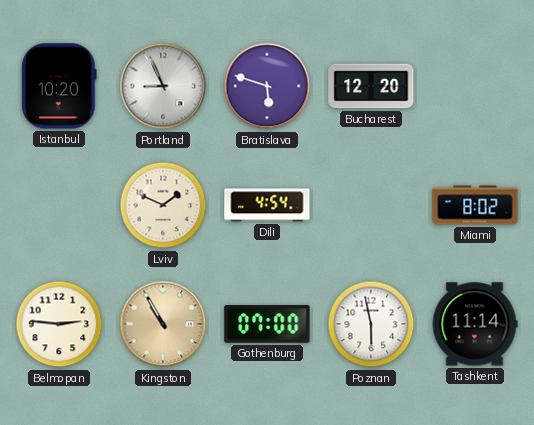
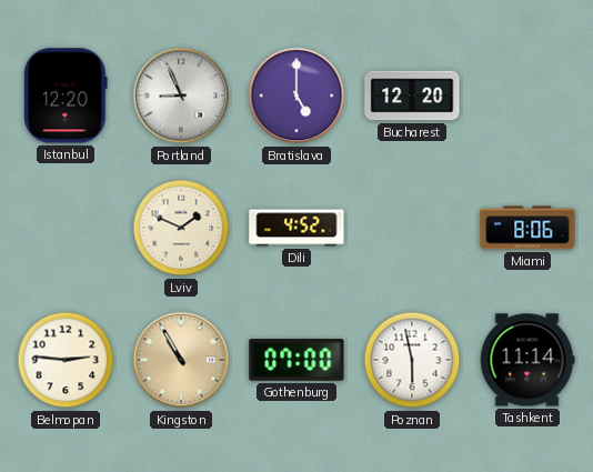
Istanbul: 10:20 -> 12:20
Bratislava: 5:48 -> 5:00
Dili: 4:54 -> 4:52
Miami: 8:02 -> 8:06
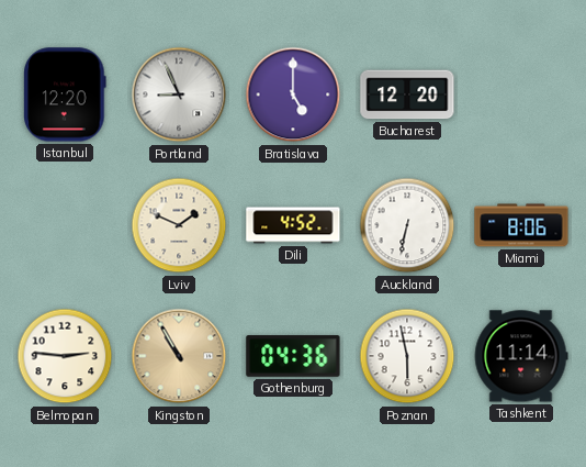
Auckland: none -> 6:32
Gothenburg: 07:00 -> 04:36
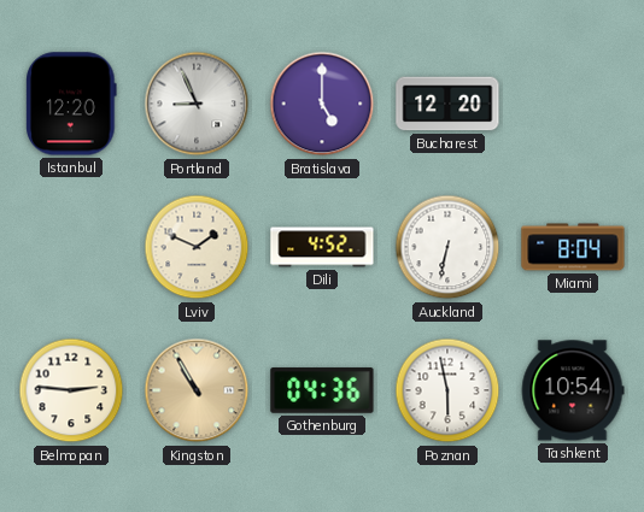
Miami: 8:06 -> 8:04
Tashkent: 11:14 -> 10:54
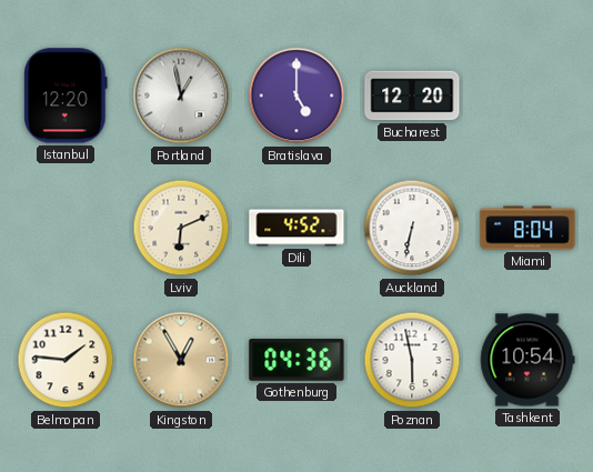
Portland: 8:56 -> 12:58
Lviv: 1:49 -> 6:11
Belmopan: 2:46 -> 1:46
Kingston: 10:55 -> 12:55
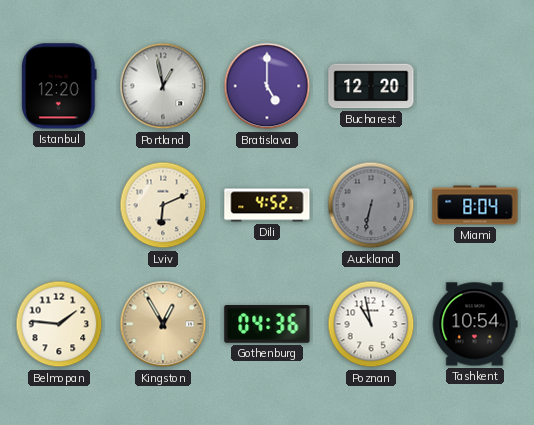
Auckland dial: white -> grey
Poznan: 5:58 -> 10:58
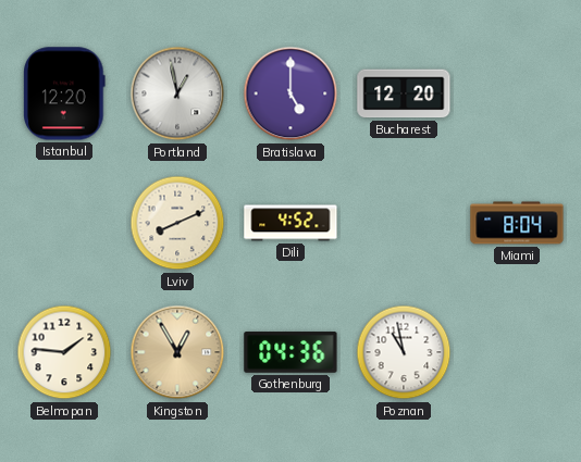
Lviv: 6:11 -> 8:11
Auckland: 6:32 -> none
Tashkent: 10:54 -> none
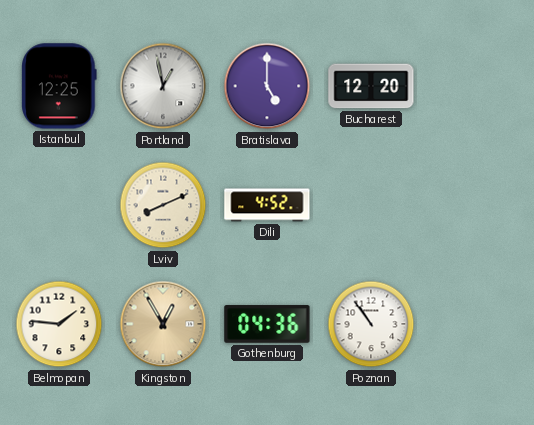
Istanbul: 12:20 -> 12:25
Miami: 8:04 -> none
Poznan: 10:58 -> 10:54
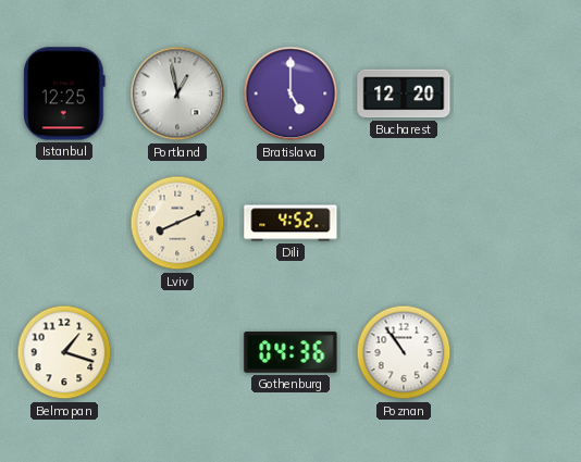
Belmopan: 1:46 -> 1:18
Kingston: 12:55 -> none
